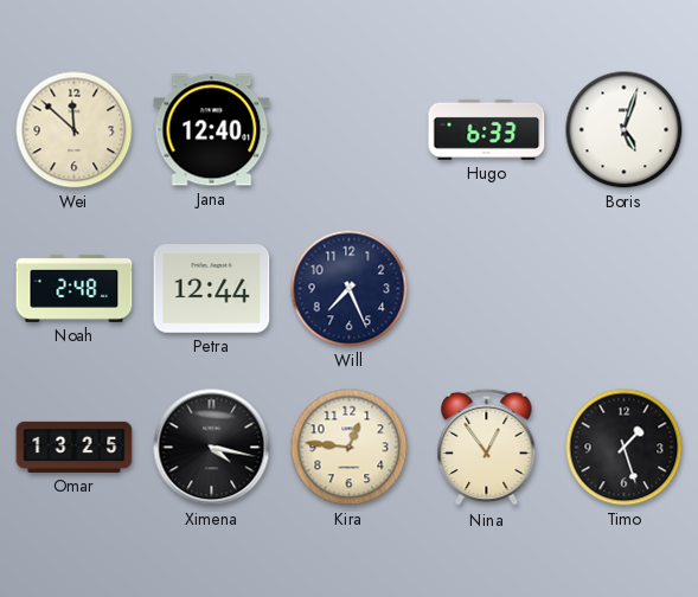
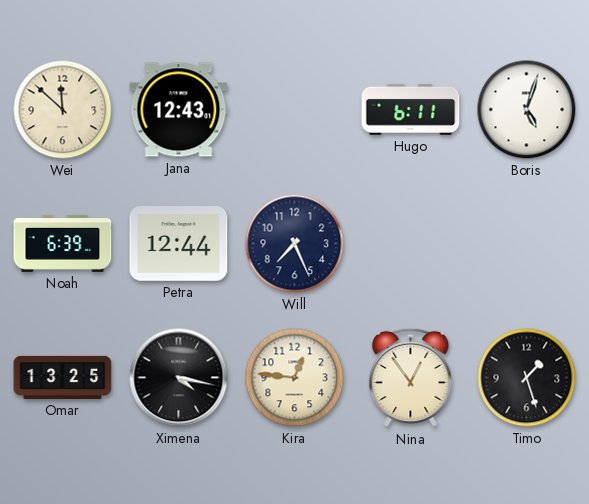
Jana: 12:40 -> 12:43
Hugo: 6:33 -> 6:11
Noah: 2:48 -> 6:39
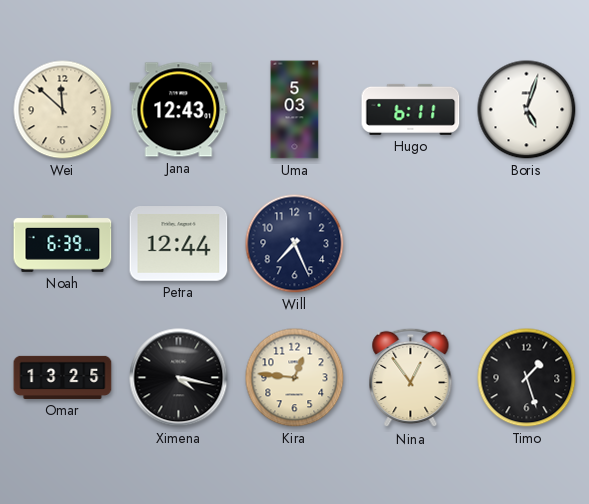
Uma: none -> 5:03
